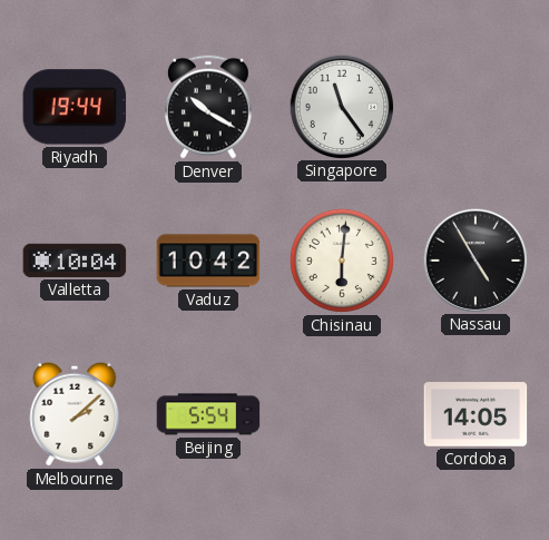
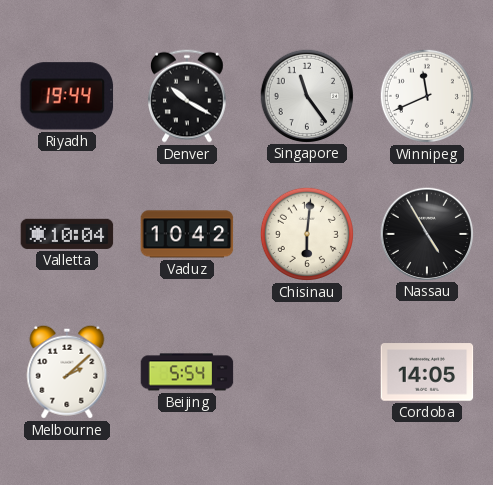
Winnipeg: none -> 11:41
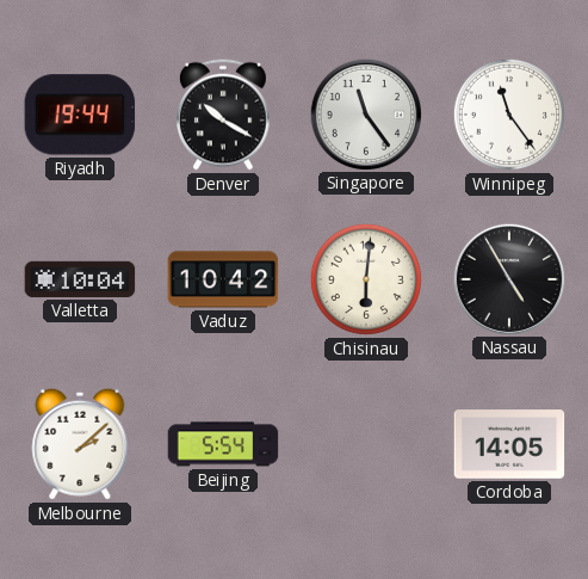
Winnipeg: 11:41 -> 11:24
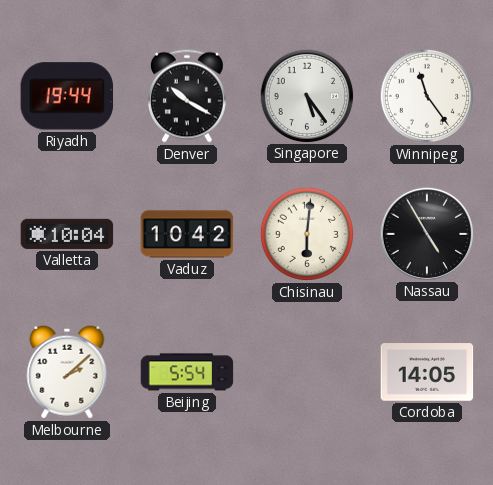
Singapore: 11:24 -> 5:24
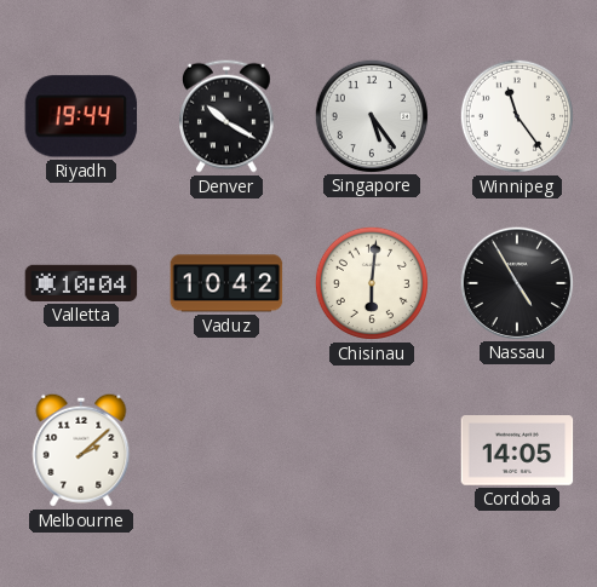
Beijing: 5:54 -> none
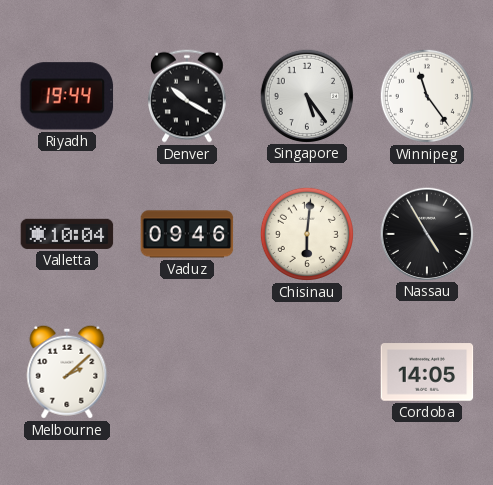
Vaduz: 10:42 -> 09:46
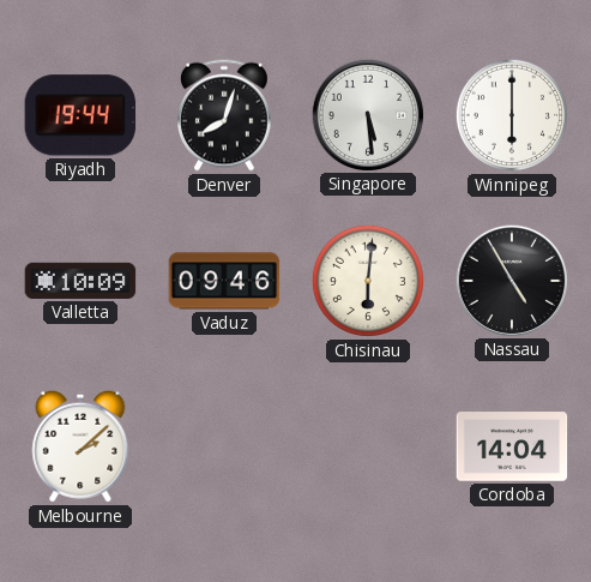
Denver: 10:20 -> 8:03
Singapore: 5:24 -> 5:29
Winnipeg: 11:24 -> 6:00
Valletta: 10:04 -> 10:09
Cordoba: 14:05 -> 14:04
